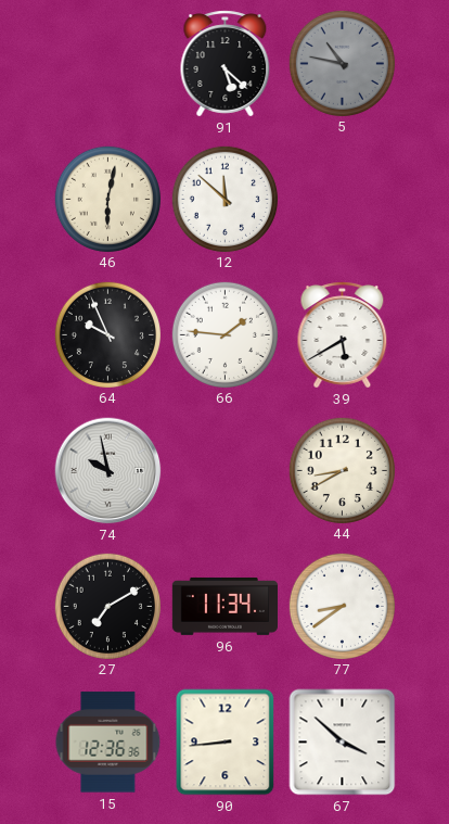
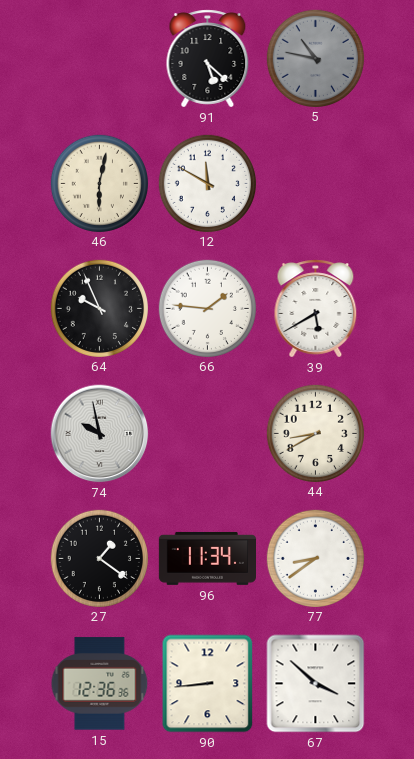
12: 11:52 -> 11:50
27: 7:10 -> 1:21
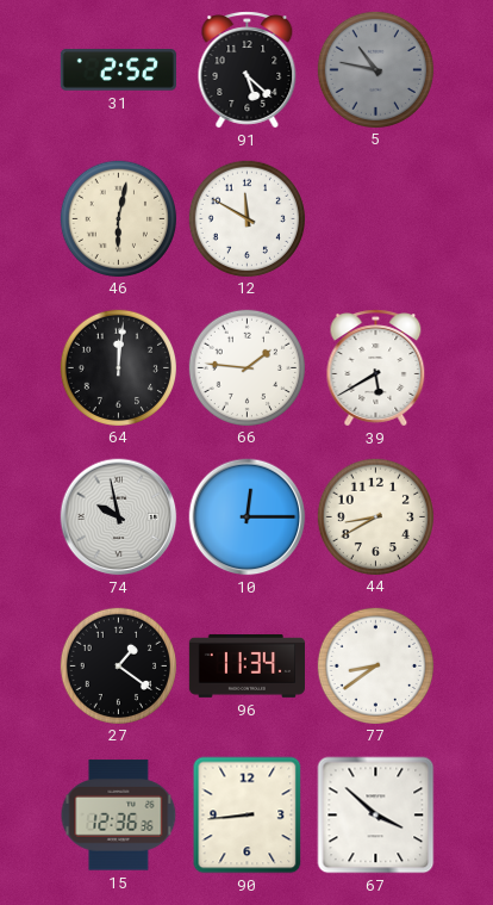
31: none -> 2:52
64: 9:56 -> 12:01
10: none -> 12:15
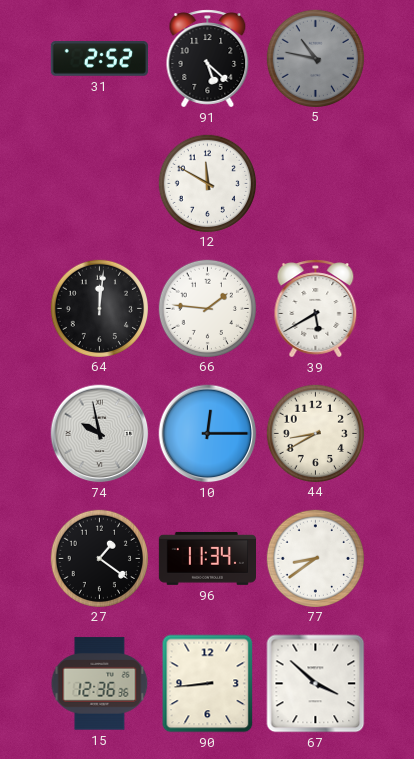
46: 6:02 -> none
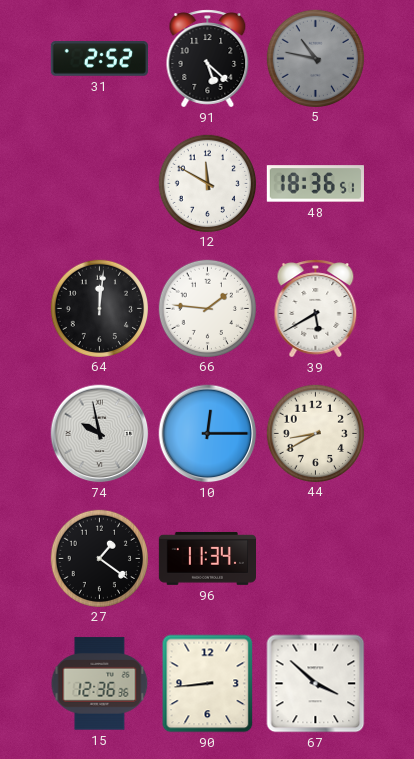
48: none -> 18:36
77: 8:39 -> none
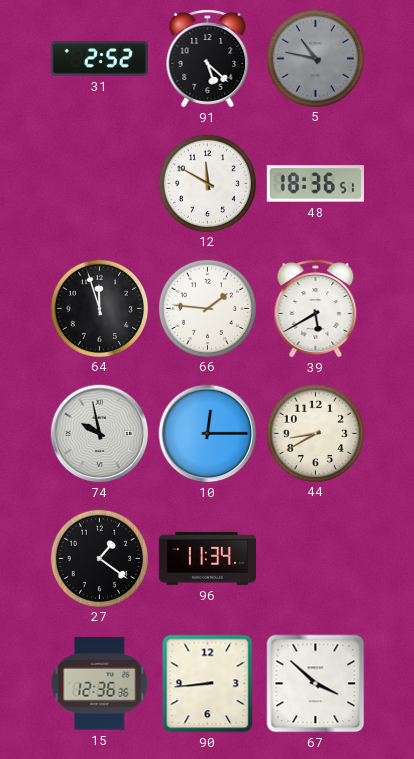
64: 12:01 -> 11:57
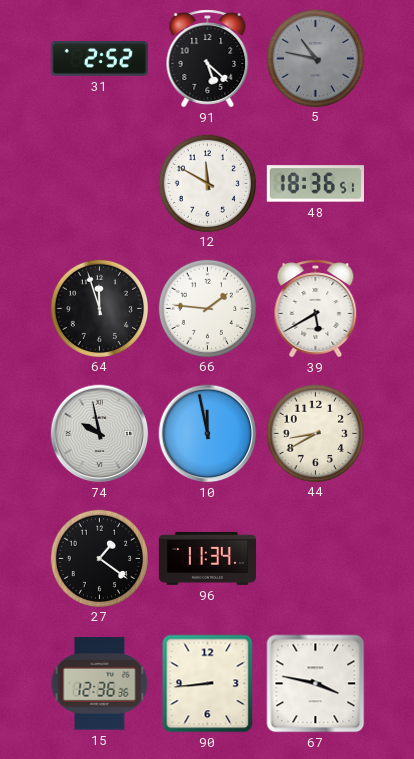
10: 12:15 -> 11:58
67: 3:52 -> 3:47
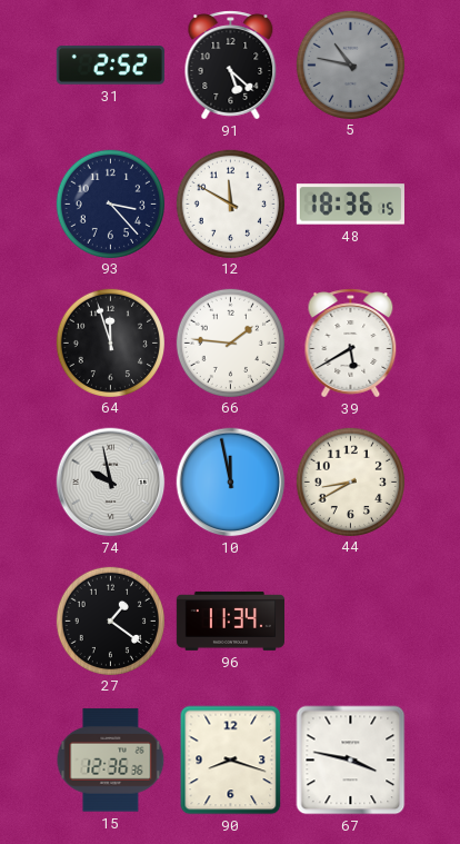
93: none -> 3:23
48: 18:36:51 -> 18:36:15
90: 8:44 -> 8:18
